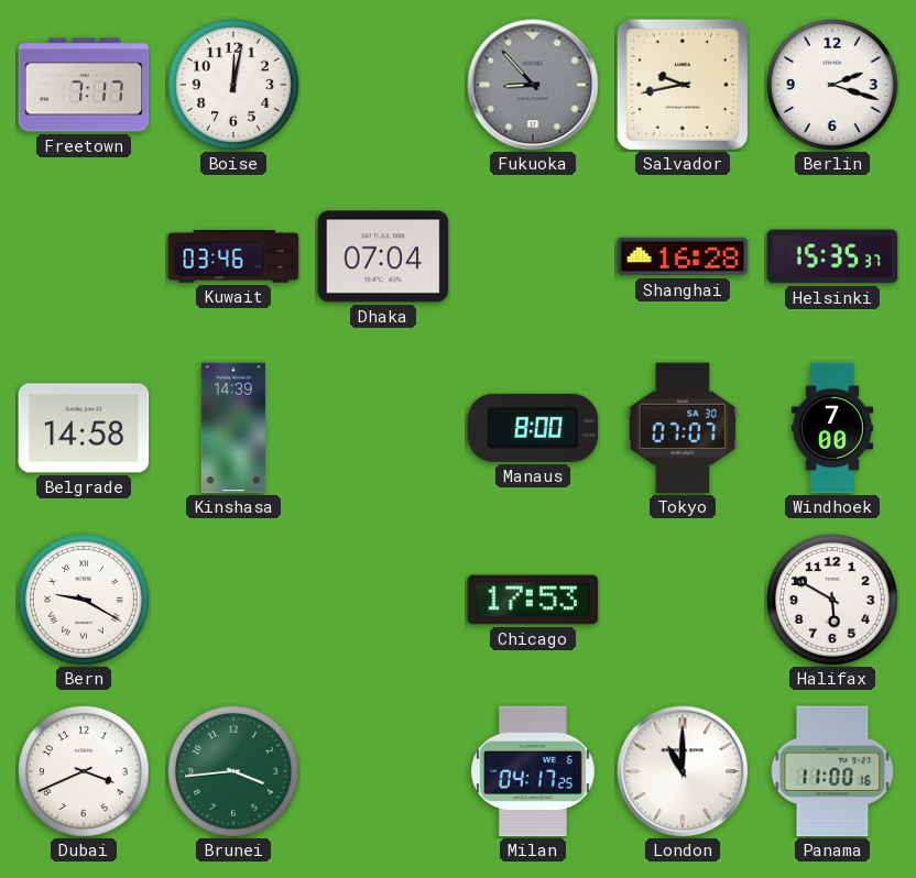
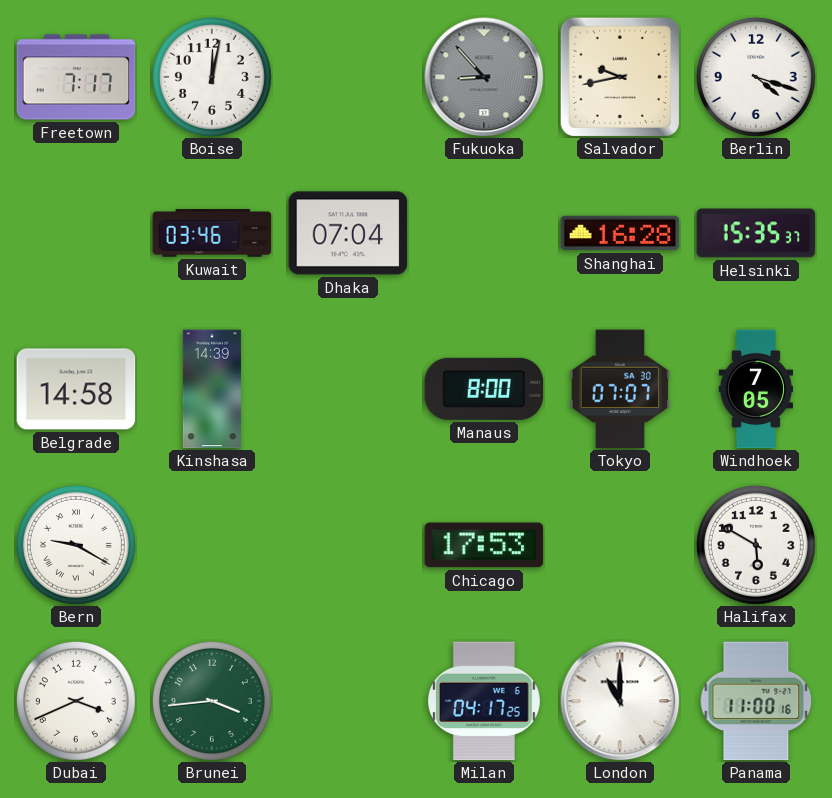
Berlin: 2:18 -> 4:18
Windhoek: 7:00 -> 7:05
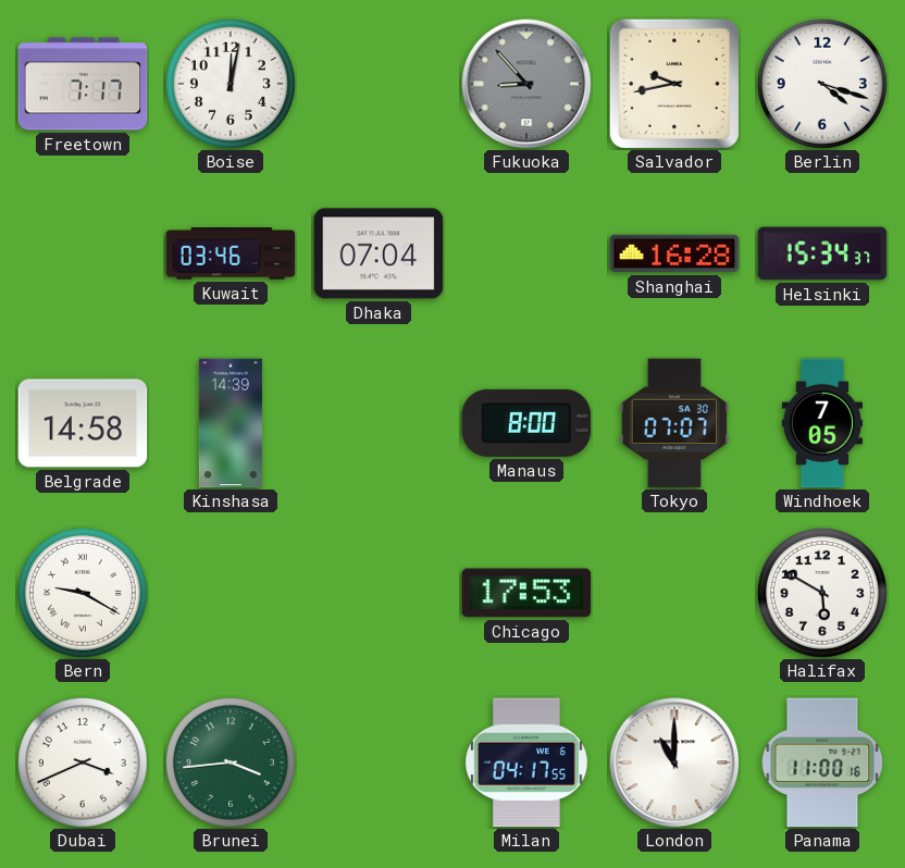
Helsinki: 15:35 -> 15:34
Milan: 04:17:25 -> 04:17:55
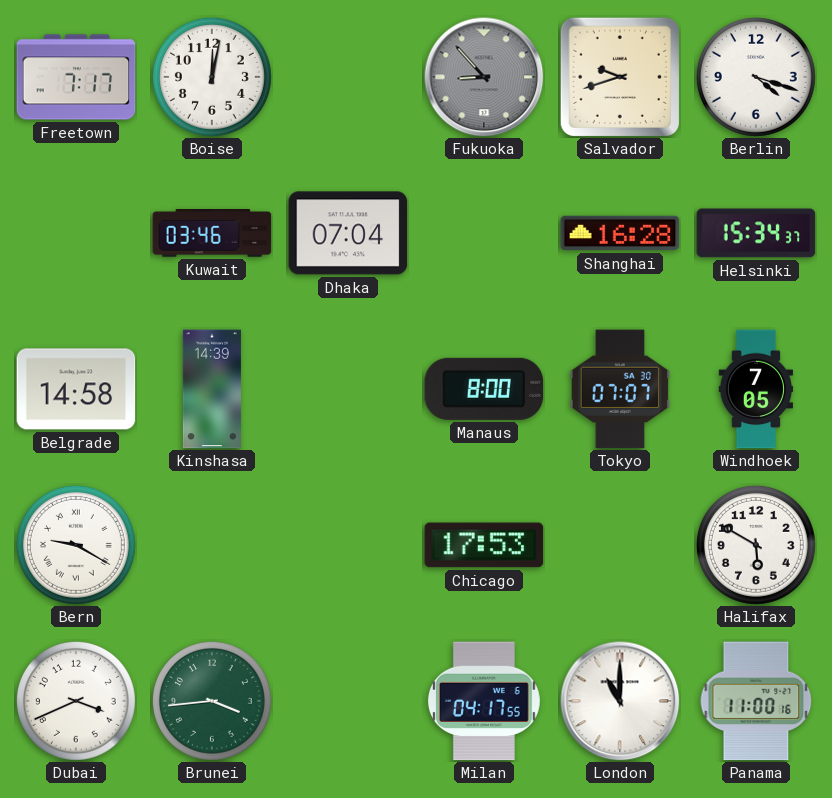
Salvador: 9:43 -> 9:42
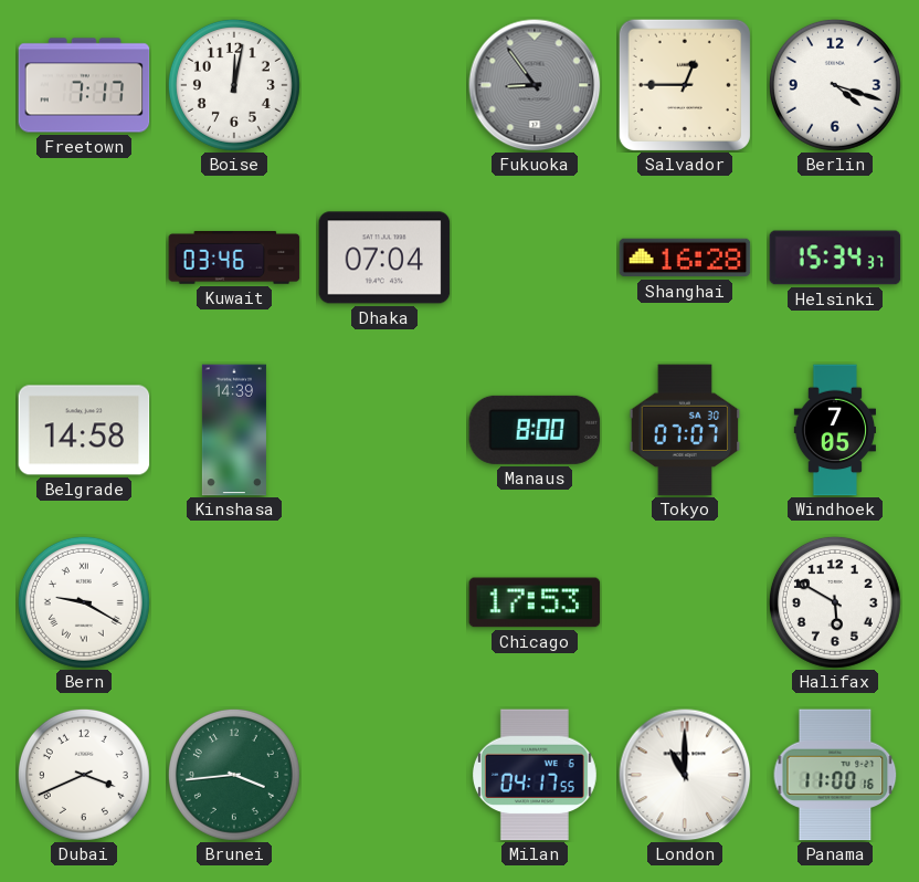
Fukuoka: 8:53 -> 8:54
Salvador: 9:42 -> 12:45
